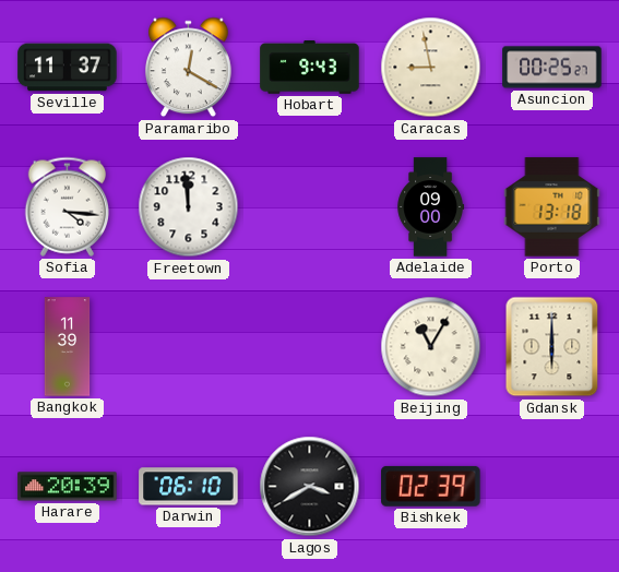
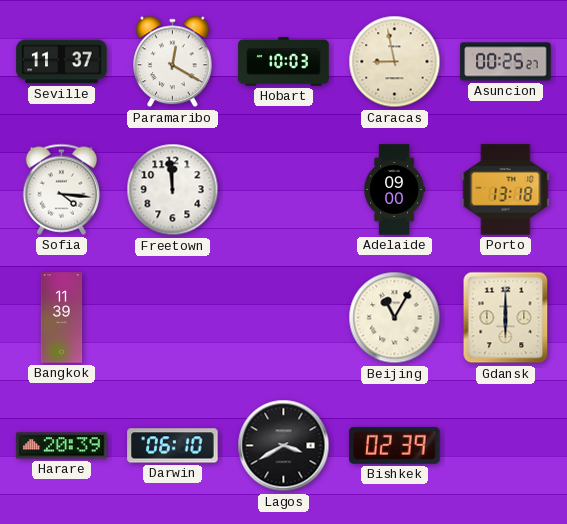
Hobart: 9:43 -> 10:03
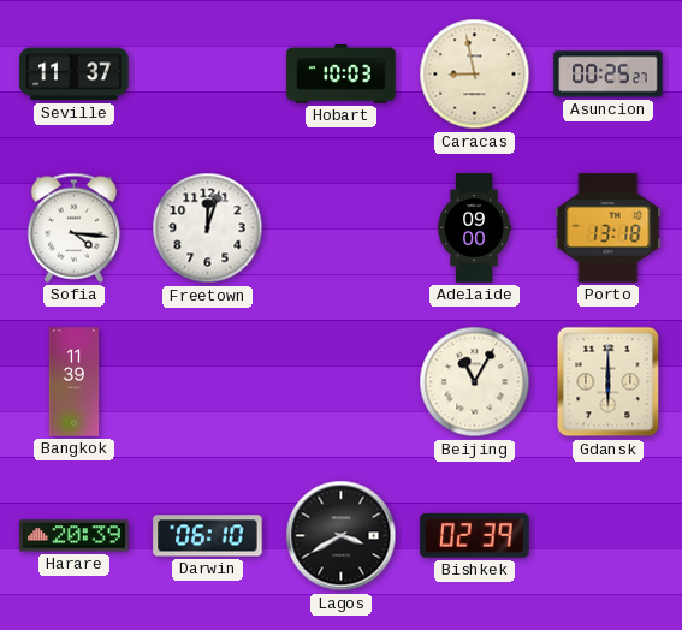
Paramaribo: 12:20 -> none
Freetown: 11:59 -> 12:03
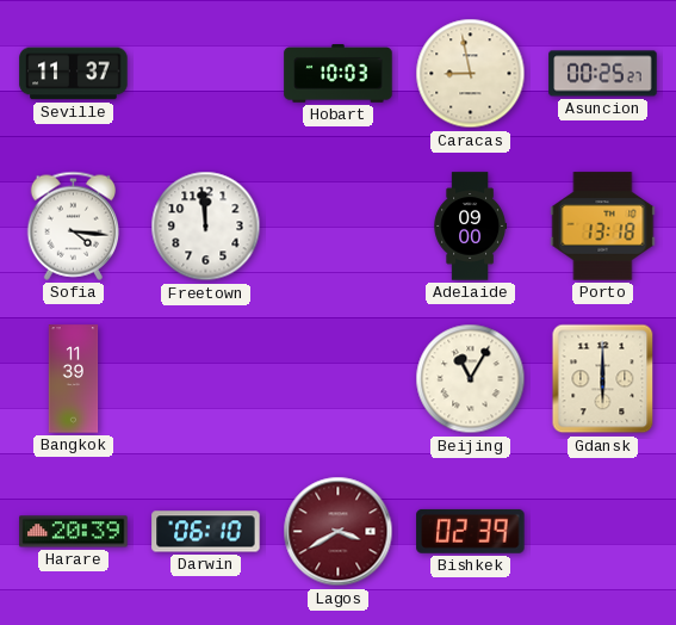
Freetown: 12:03 -> 11:59
Lagos dial: black -> burgundy
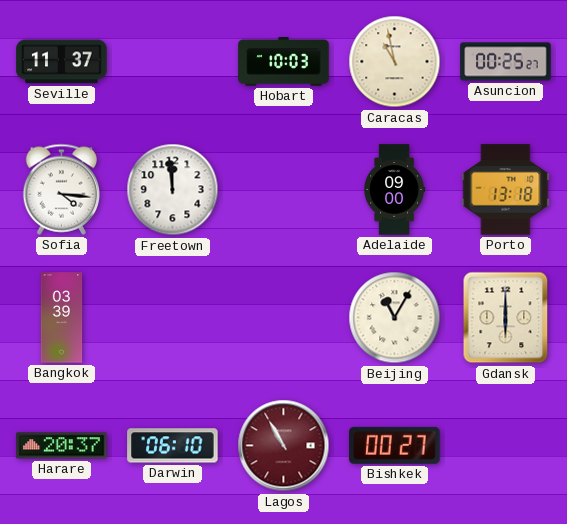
Caracas: 8:58 -> 10:58
Bangkok: 11:39 -> 03:39
Harare: 20:39 -> 20:37
Lagos: 3:40 -> 10:55
Bishkek: 02:39 -> 00:27
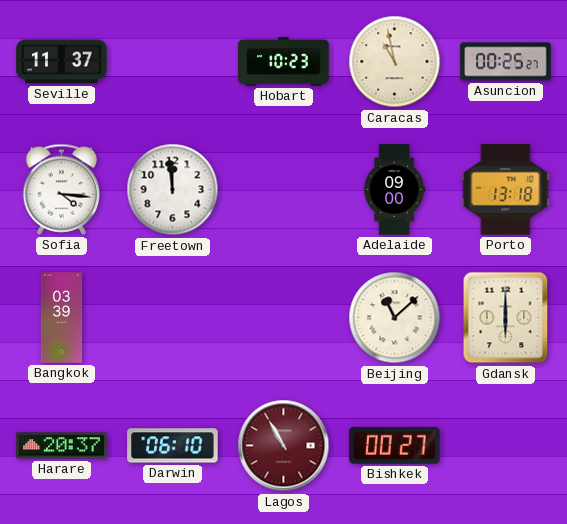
Hobart: 10:03 -> 10:23
Beijing: 11:05 -> 11:08
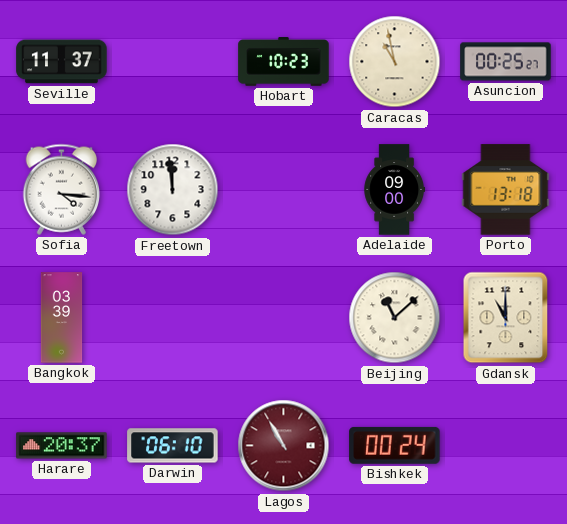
Gdansk: 6:00 -> 11:00
Bishkek: 00:27 -> 00:24
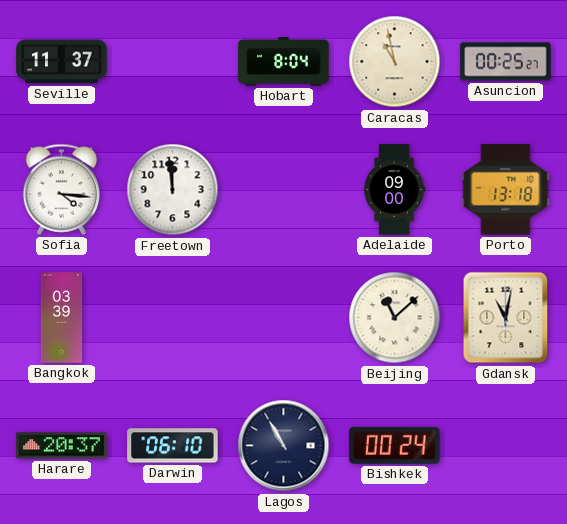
Hobart: 10:23 -> 8:04
Gdansk: 11:00 -> 11:02
Lagos dial: burgundy -> navy
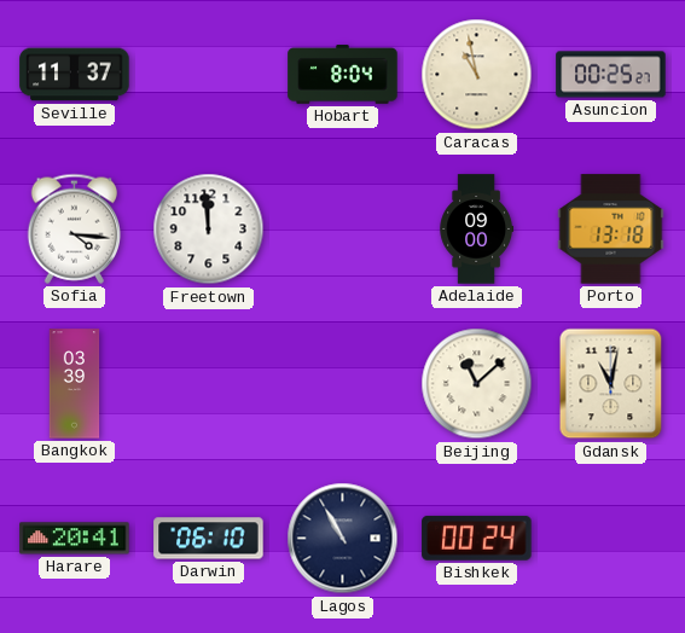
Harare: 20:37 -> 20:41
